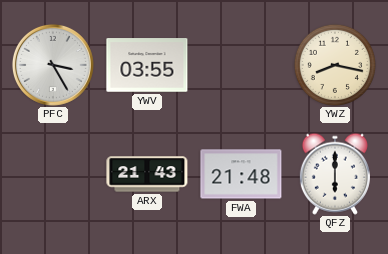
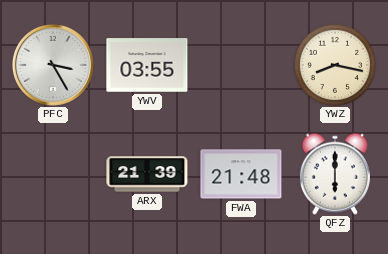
ARX: 21:43 -> 21:39
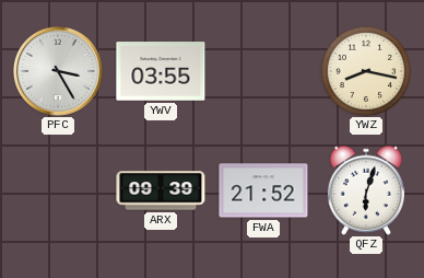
ARX: 21:39 -> 09:39
FWA: 21:48 -> 21:52
QFZ: 6:00 -> 6:03
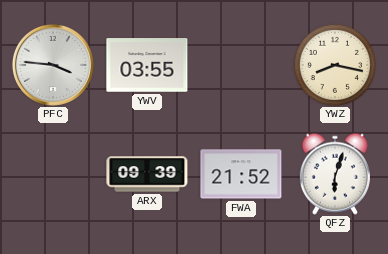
PFC: 3:25 -> 3:46
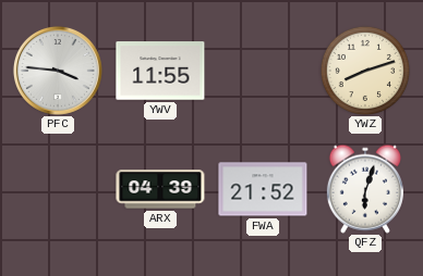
YWV: 03:55 -> 11:55
YWZ: 8:17 -> 8:12
ARX: 09:39 -> 04:39
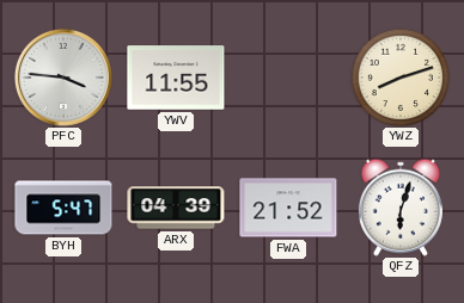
BYH: none -> 5:47
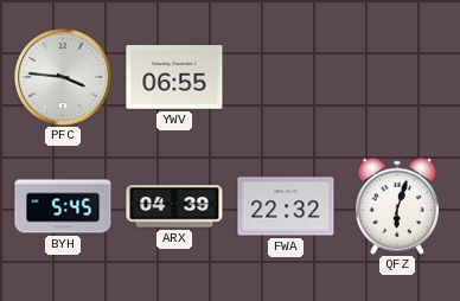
YWV: 11:55 -> 06:55
YWZ: 8:12 -> none
BYH: 5:47 -> 5:45
FWA: 21:52 -> 22:32
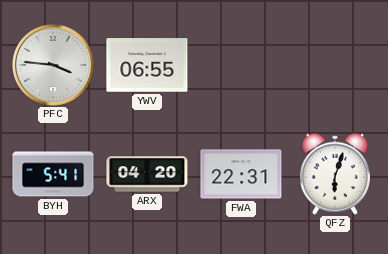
BYH: 5:45 -> 5:41
ARX: 04:39 -> 04:20
FWA: 22:32 -> 22:31
